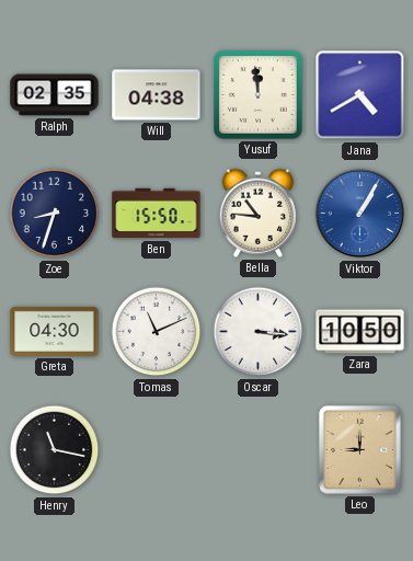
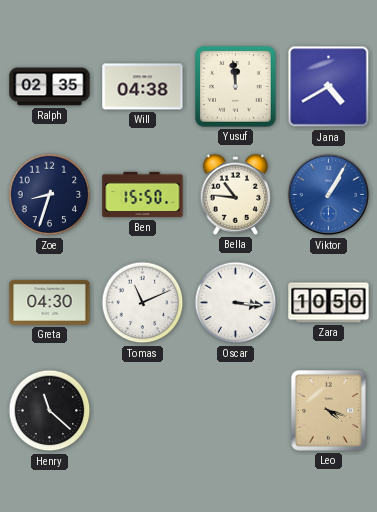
Henry: 11:17 -> 11:22
Leo: 9:00 -> 4:18
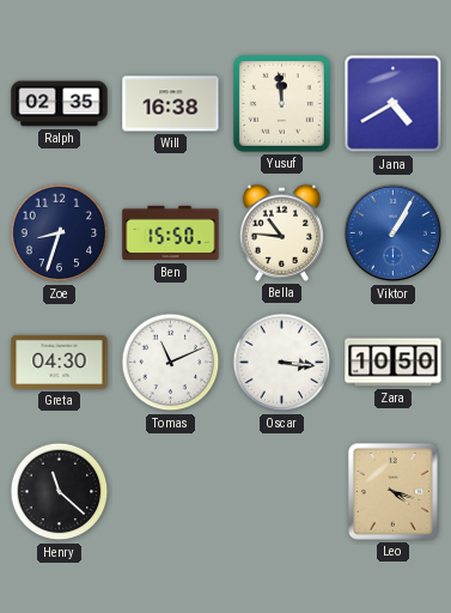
Will: 04:38 -> 16:38
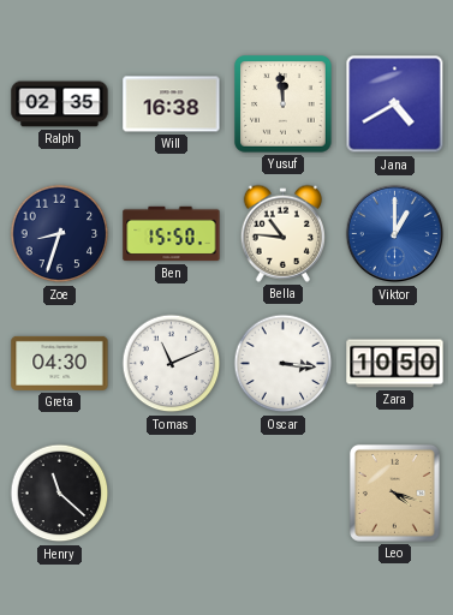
Viktor: 1:05 -> 1:00
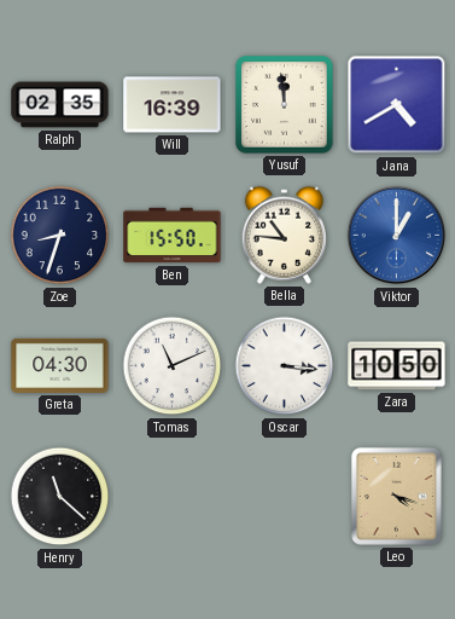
Will: 16:38 -> 16:39
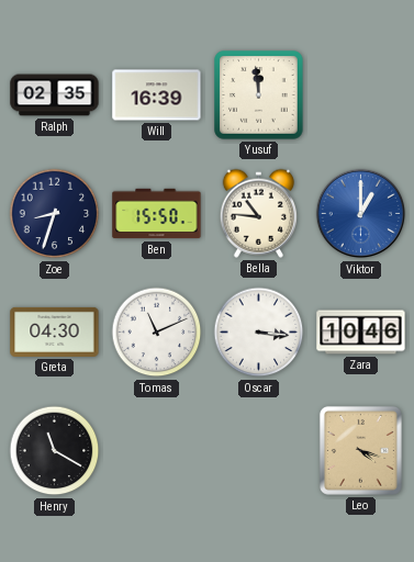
Jana: 4:40 -> none
Zara: 10:50 -> 10:46
Henry: 11:22 -> 11:20
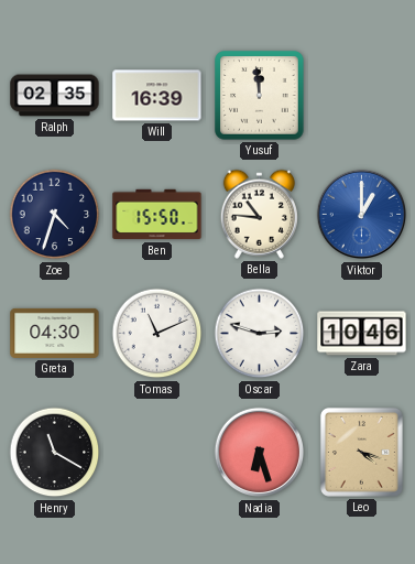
Zoe: 8:33 -> 4:33
Oscar: 3:16 -> 2:48
Nadia: none -> 6:27
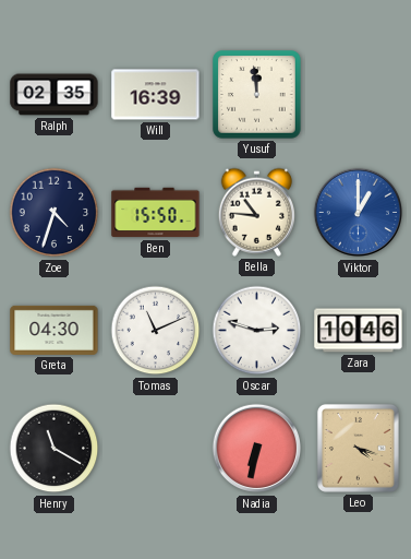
Nadia: 6:27 -> 6:32
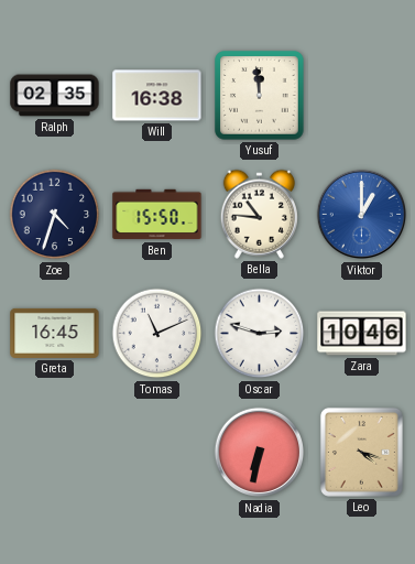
Will: 16:39 -> 16:38
Greta: 04:30 -> 16:45
Henry: 11:20 -> none
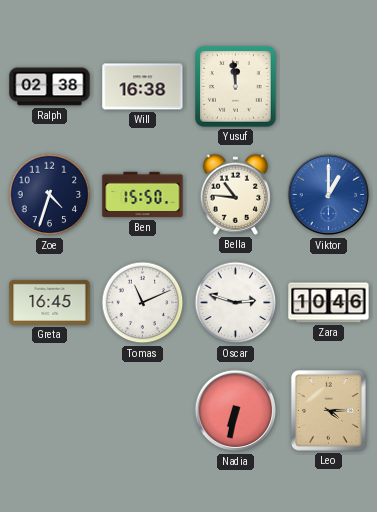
Ralph: 02:35 -> 02:38
Leo: 4:18 -> 4:15
